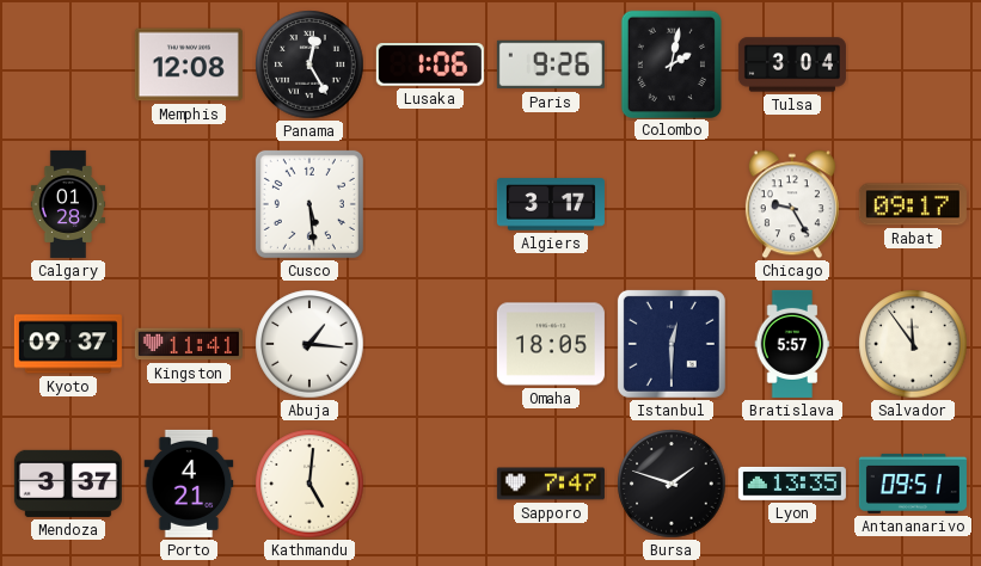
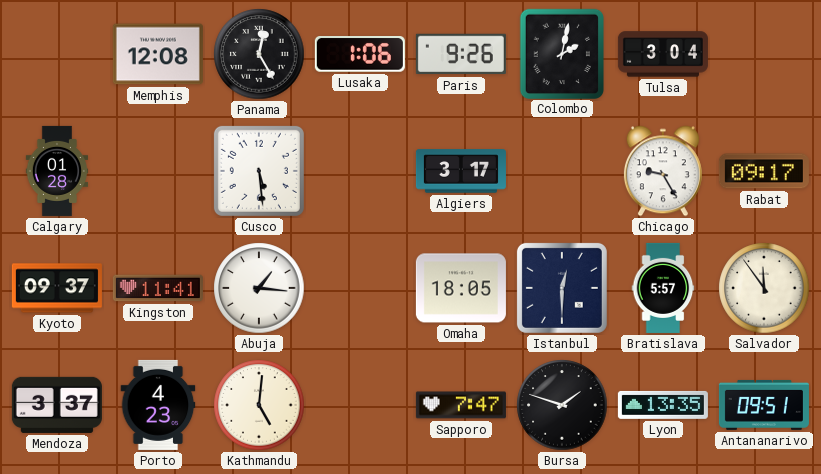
Porto: 4:21 -> 4:23
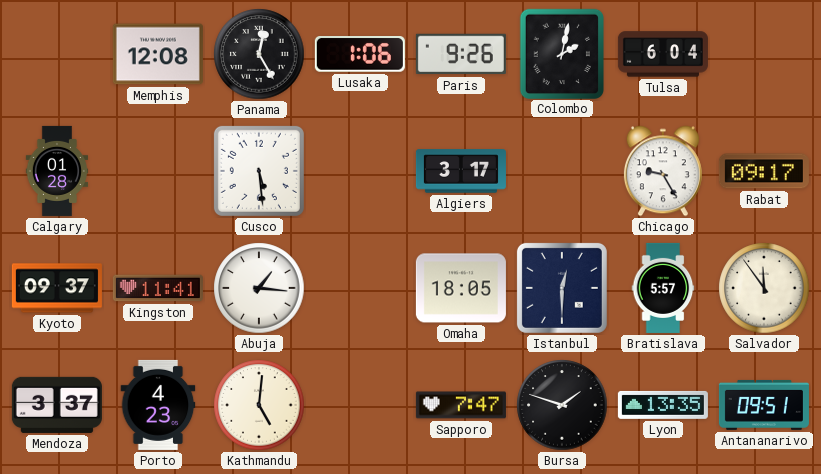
Tulsa: 3:04 -> 6:04
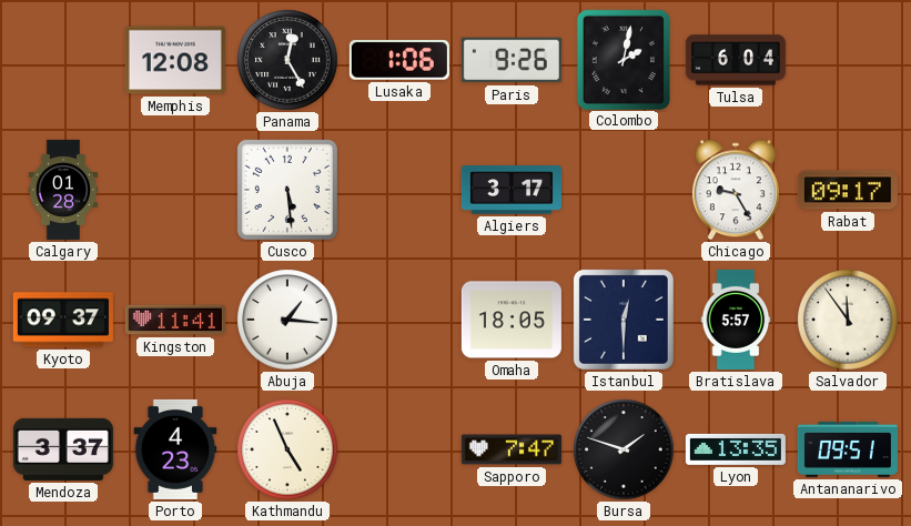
Kathmandu: 5:01 -> 4:56
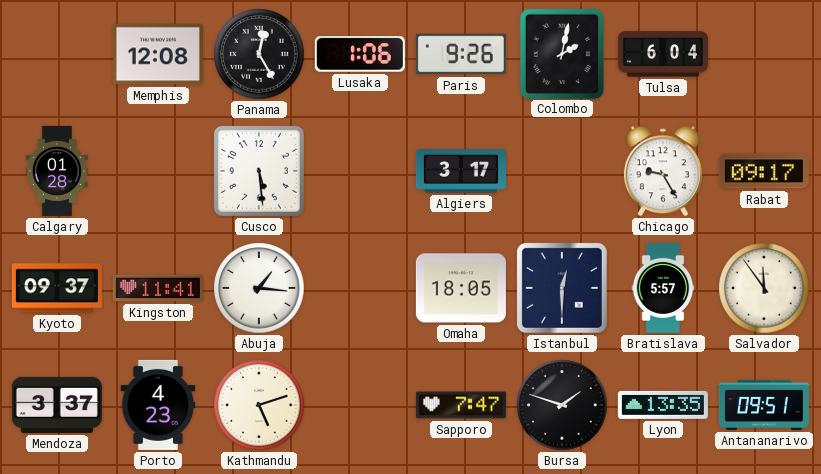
Kathmandu: 4:56 -> 5:12
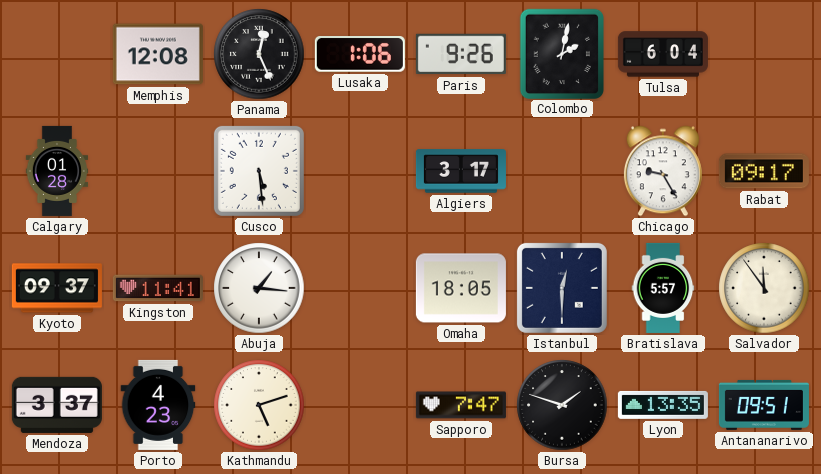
Panama: 12:25 -> 12:26
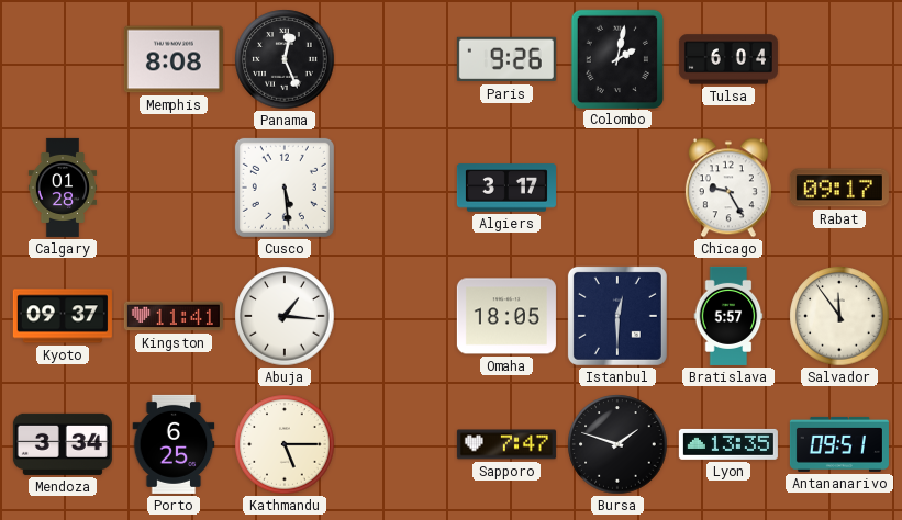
Memphis: 12:08 -> 8:08
Lusaka: 1:06 -> none
Mendoza: 3:37 -> 3:34
Porto: 4:23 -> 6:25
Kathmandu: 5:12 -> 5:15
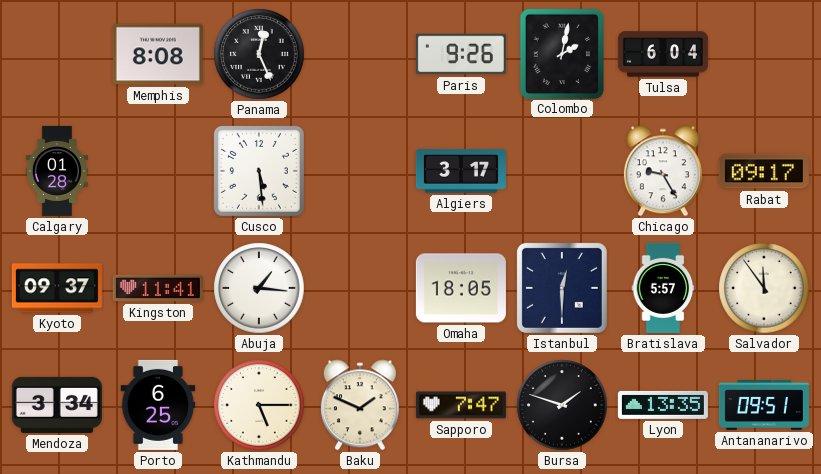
Baku: none -> 1:49
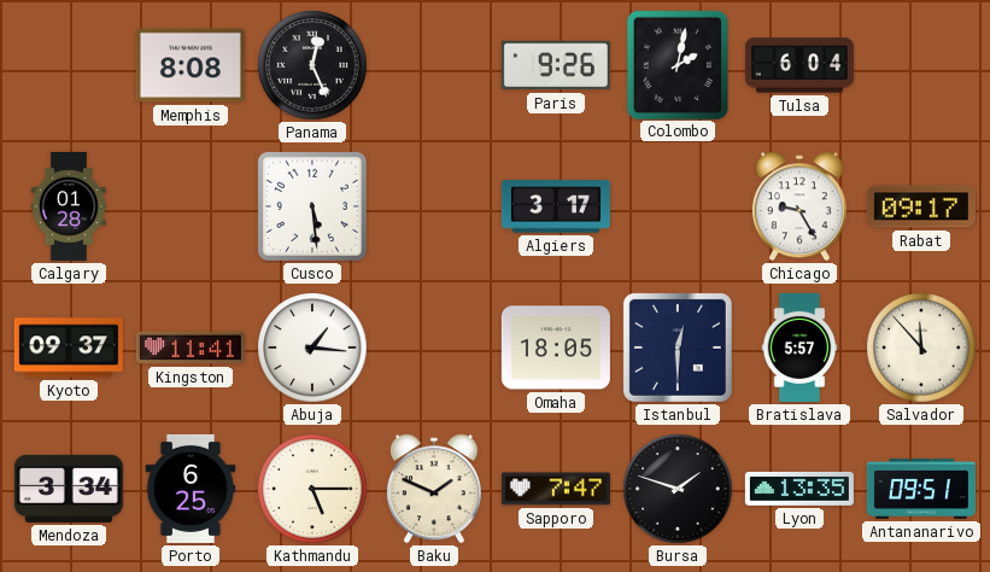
Salvador: 11:54 -> 11:53
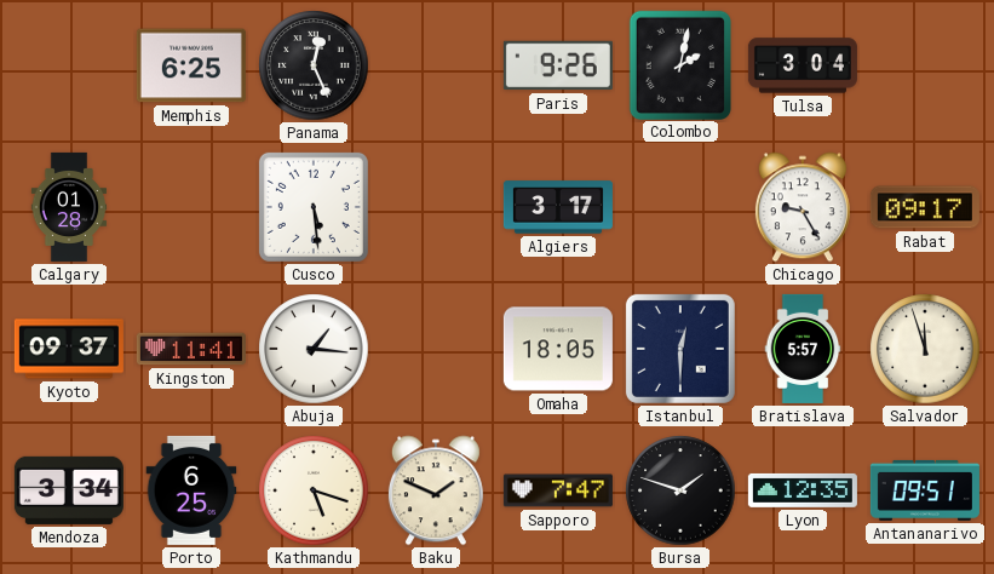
Memphis: 8:08 -> 6:25
Tulsa: 6:04 -> 3:04
Salvador: 11:53 -> 11:57
Kathmandu: 5:15 -> 5:18
Lyon: 13:35 -> 12:35
